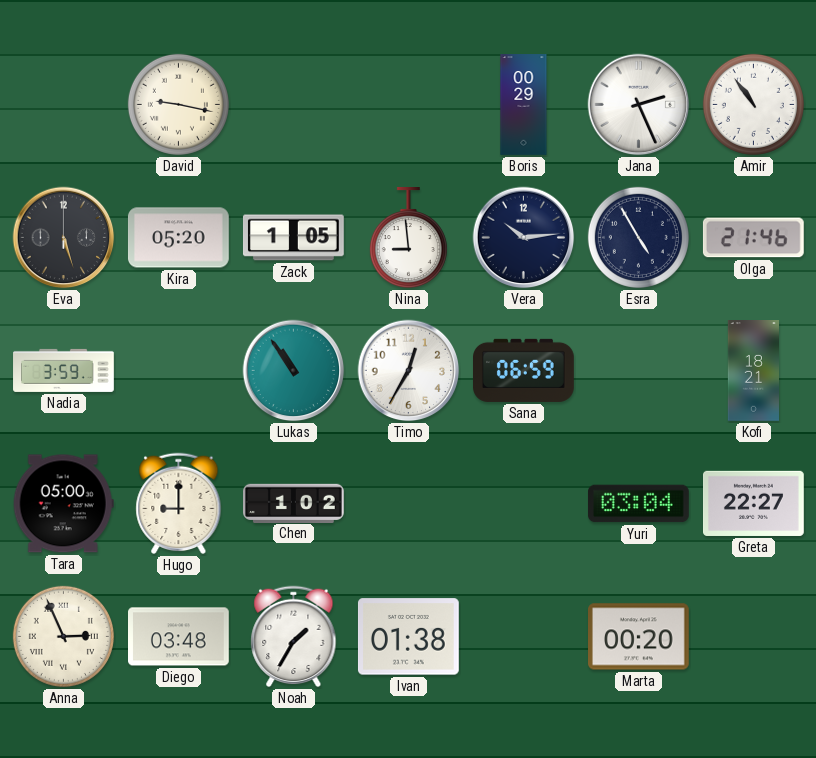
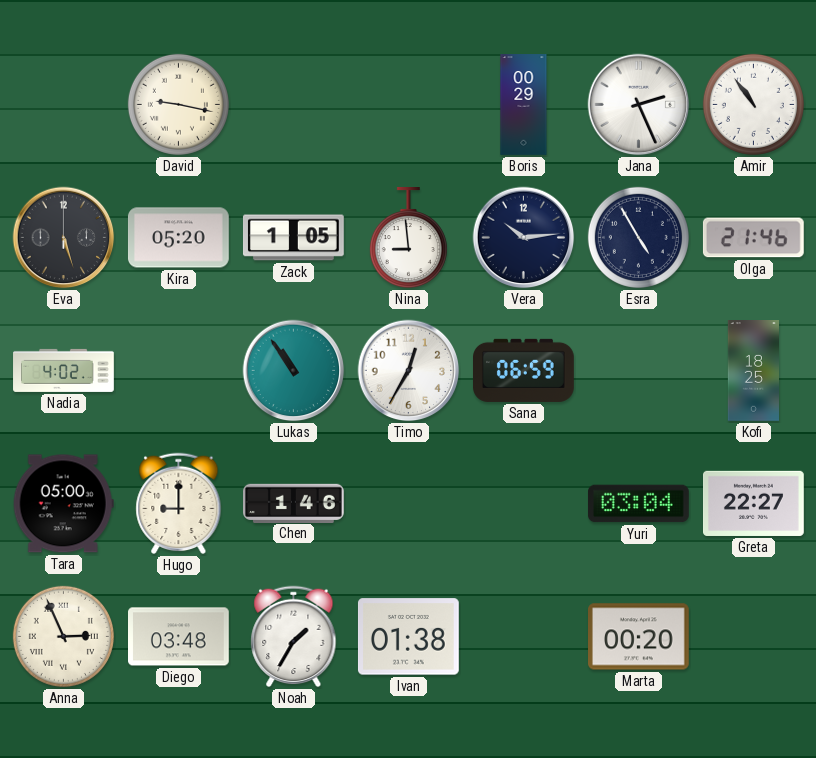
Nadia: 3:59 -> 4:02
Kofi: 18:21 -> 18:25
Chen: 1:02 -> 1:46
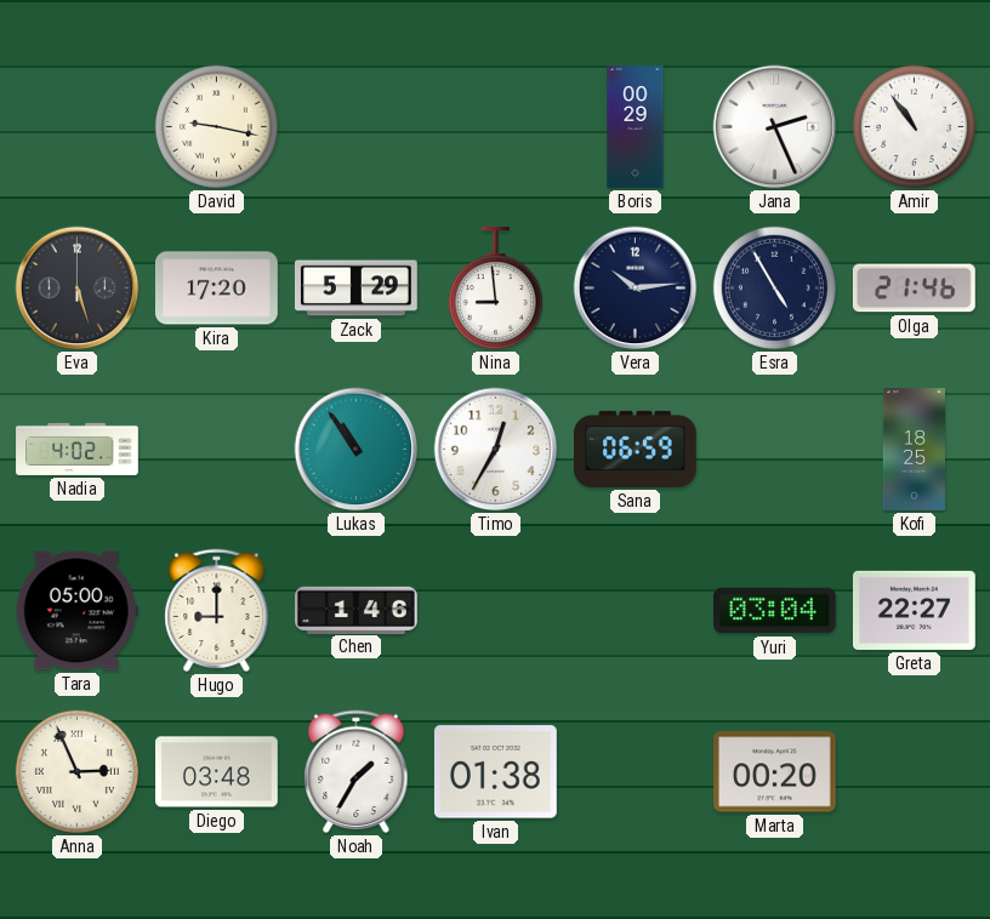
Kira: 05:20 -> 17:20
Zack: 1:05 -> 5:29
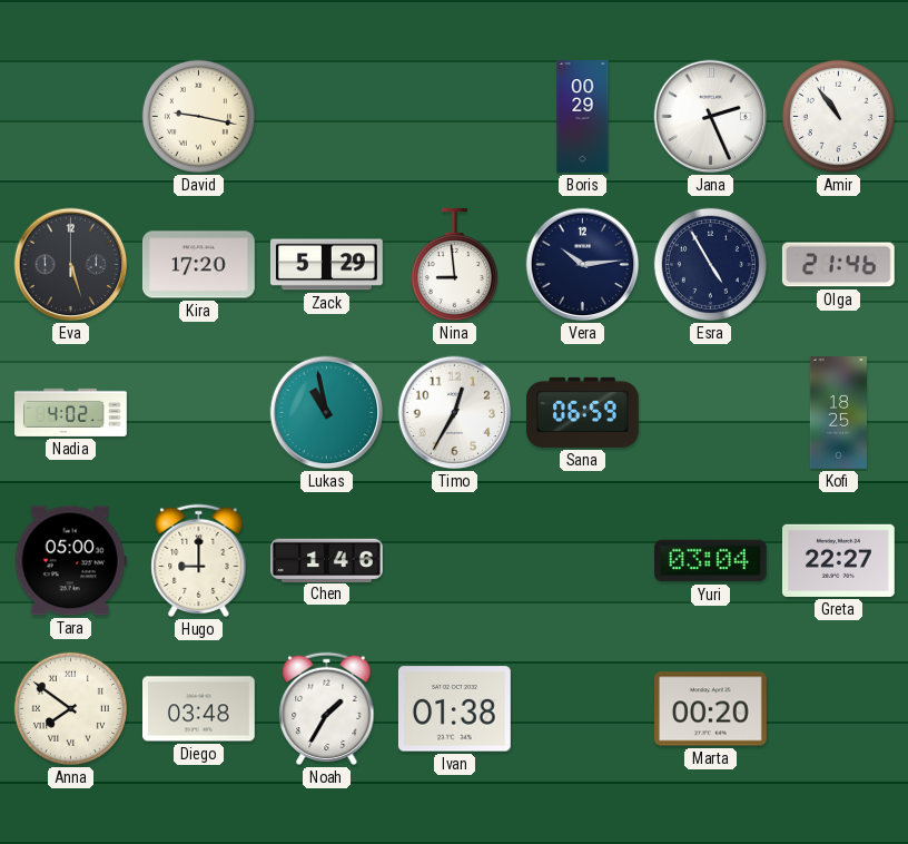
Lukas: 10:54 -> 10:58
Anna: 2:56 -> 7:51
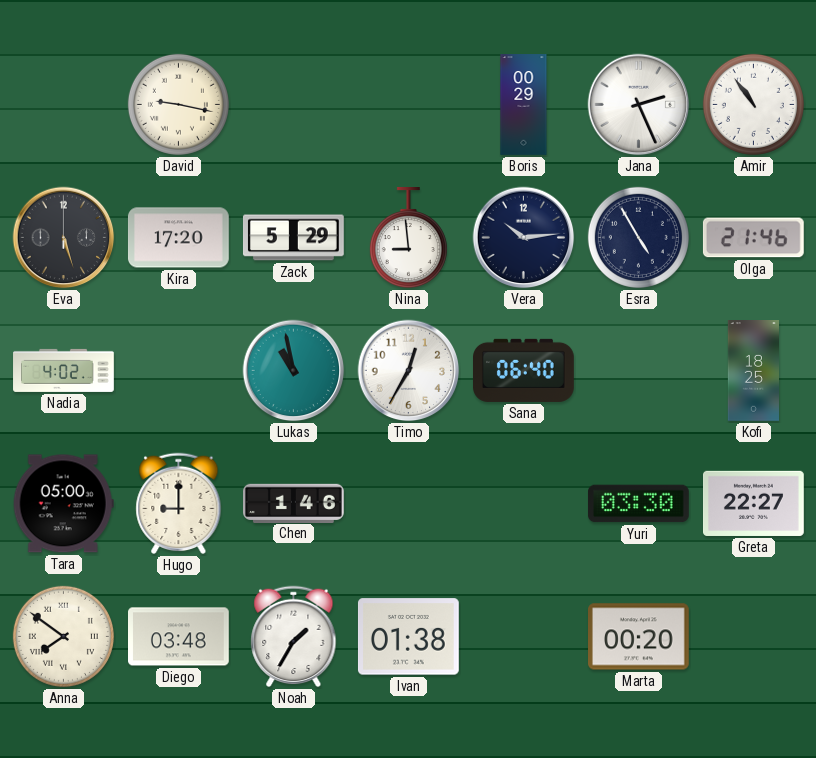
Sana: 06:59 -> 06:40
Yuri: 03:04 -> 03:30
